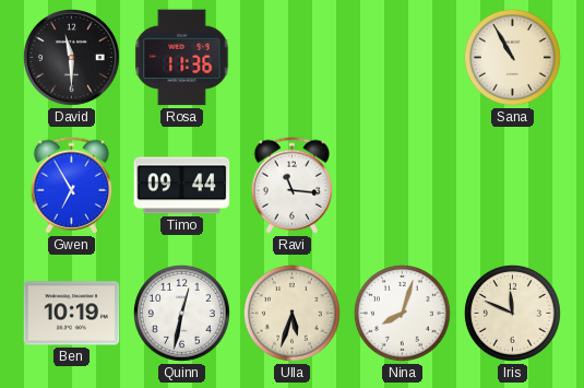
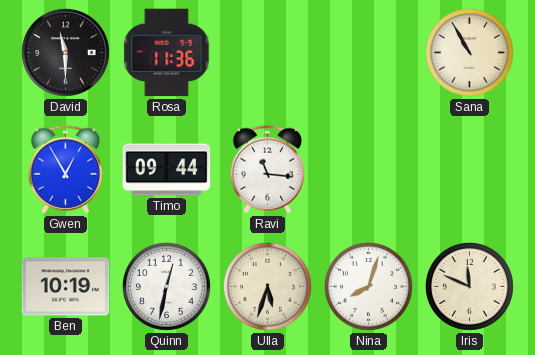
Gwen: 6:55 -> 12:55
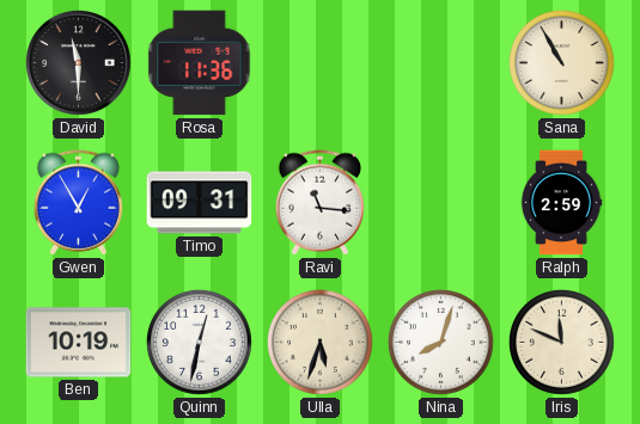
Timo: 09:44 -> 09:31
Ralph: none -> 2:59
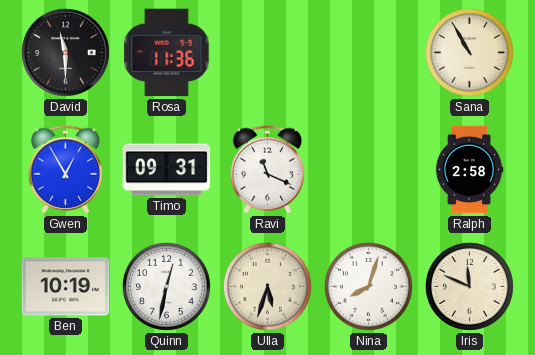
Ravi: 11:16 -> 11:19
Ralph: 2:59 -> 2:58
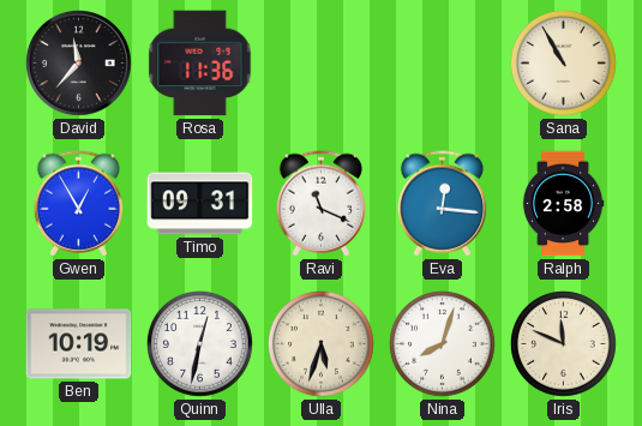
David: 11:30 -> 11:37
Eva: none -> 12:16
